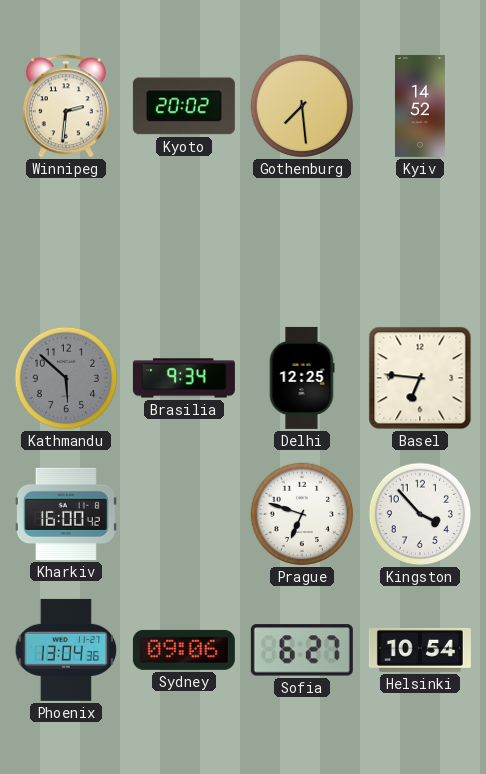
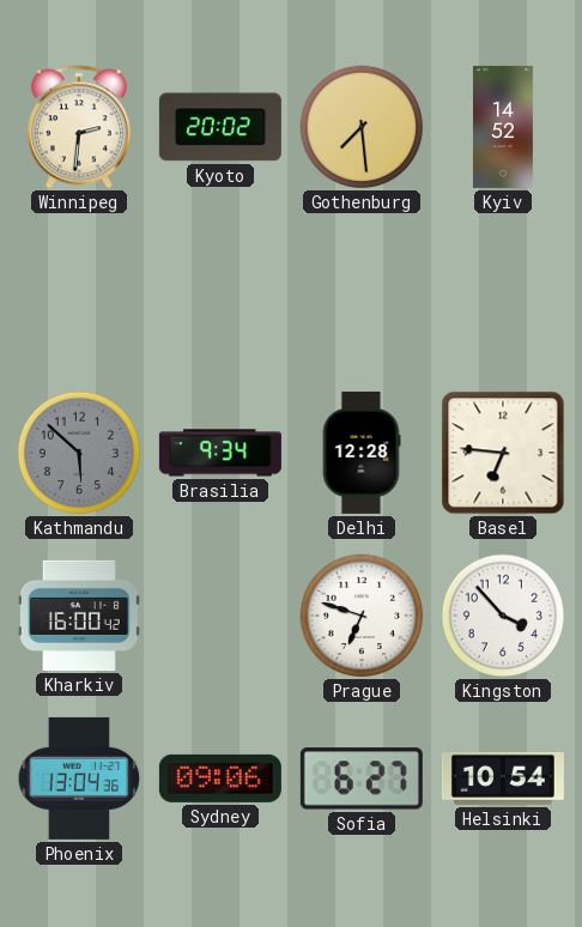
Delhi: 12:25 -> 12:28
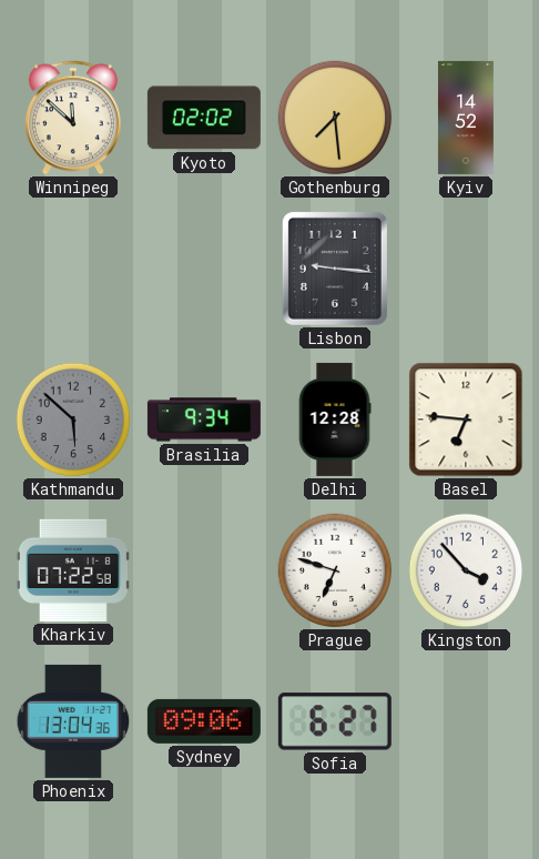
Winnipeg: 2:31 -> 11:52
Kyoto: 20:02 -> 02:02
Lisbon: none -> 9:16
Kharkiv: 16:00 -> 07:22
Helsinki: 10:54 -> none
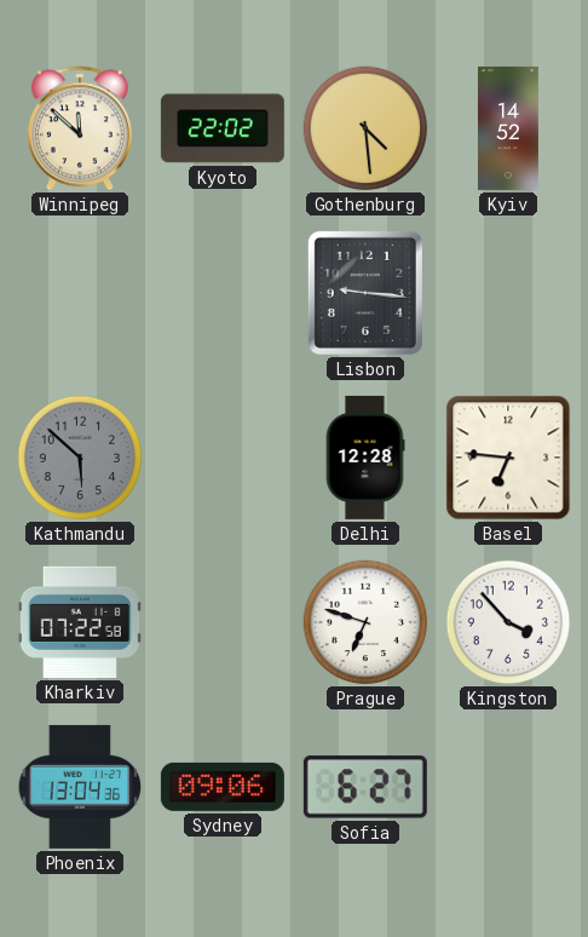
Kyoto: 02:02 -> 22:02
Gothenburg: 7:29 -> 4:29
Brasilia: 9:34 -> none
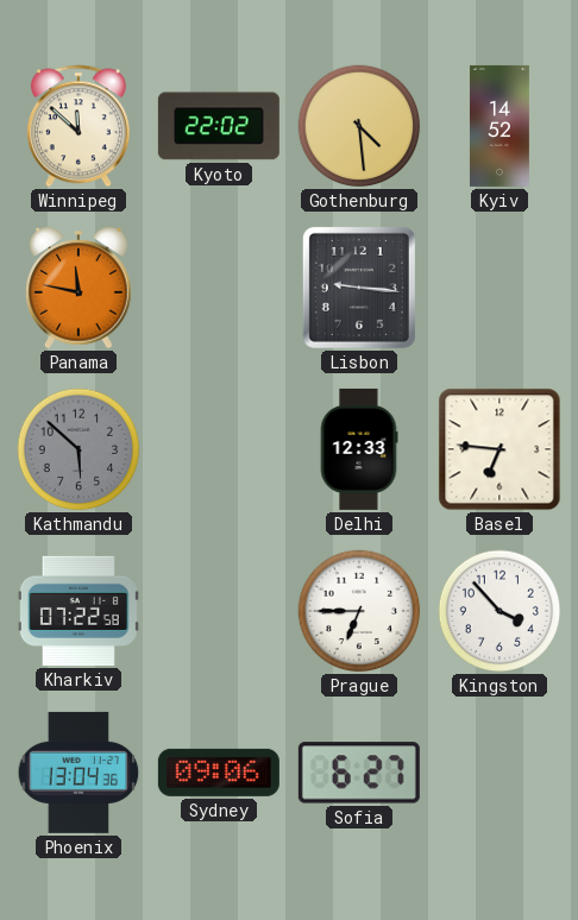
Panama: none -> 11:47
Delhi: 12:28 -> 12:33
Prague: 6:48 -> 6:45
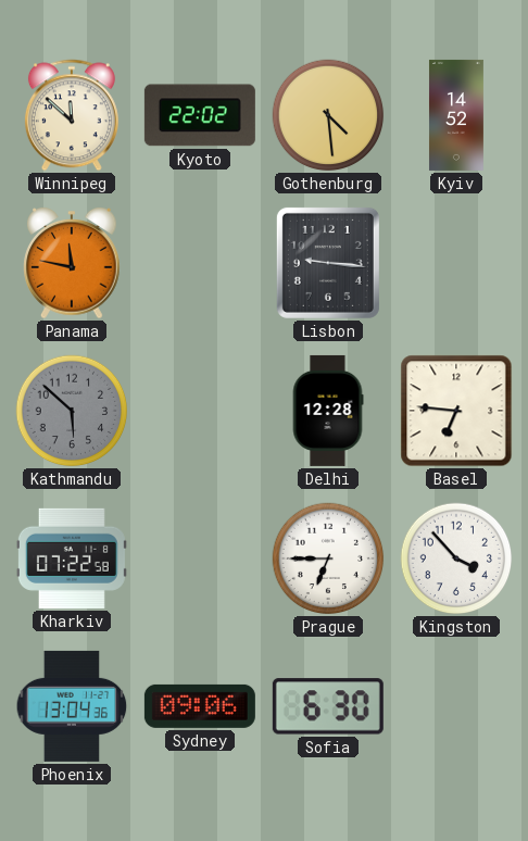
Delhi: 12:33 -> 12:28
Sofia: 6:27 -> 6:30
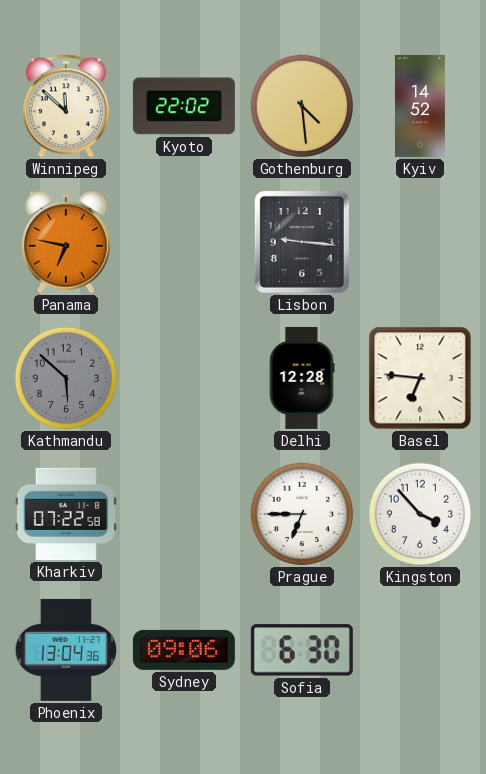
Panama: 11:47 -> 6:47
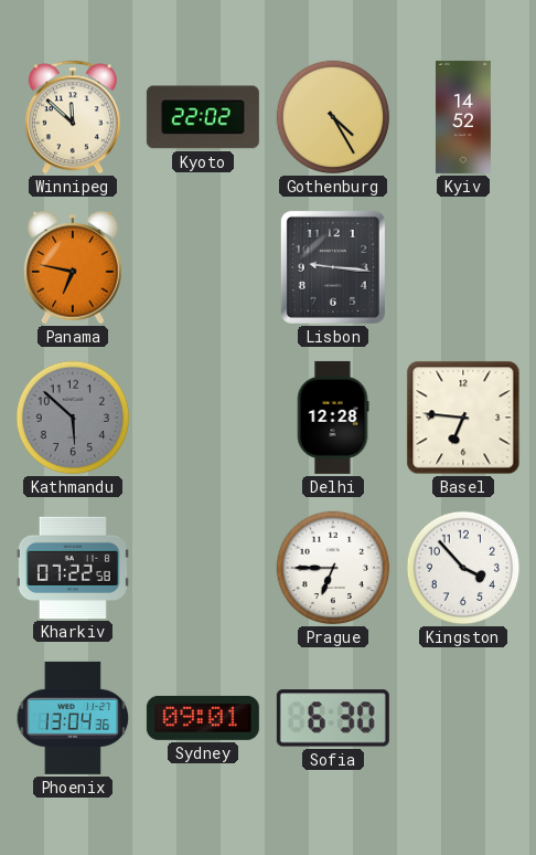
Gothenburg: 4:29 -> 4:25
Sydney: 09:06 -> 09:01
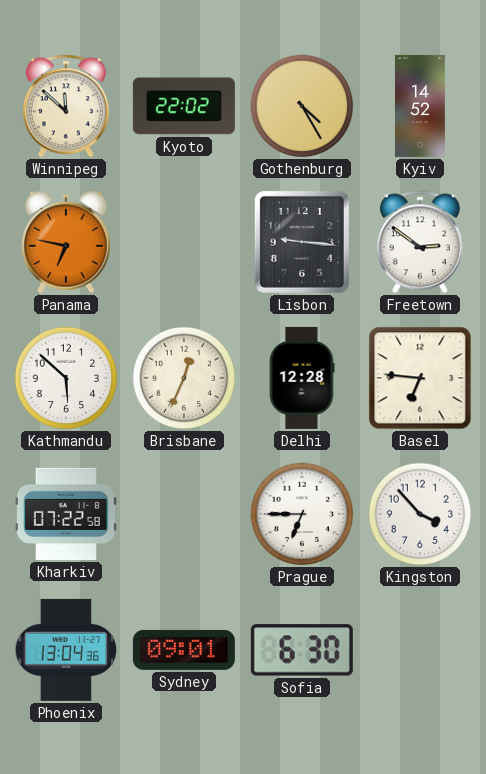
Freetown: none -> 2:51
Kathmandu dial: grey -> white
Brisbane: none -> 12:34
